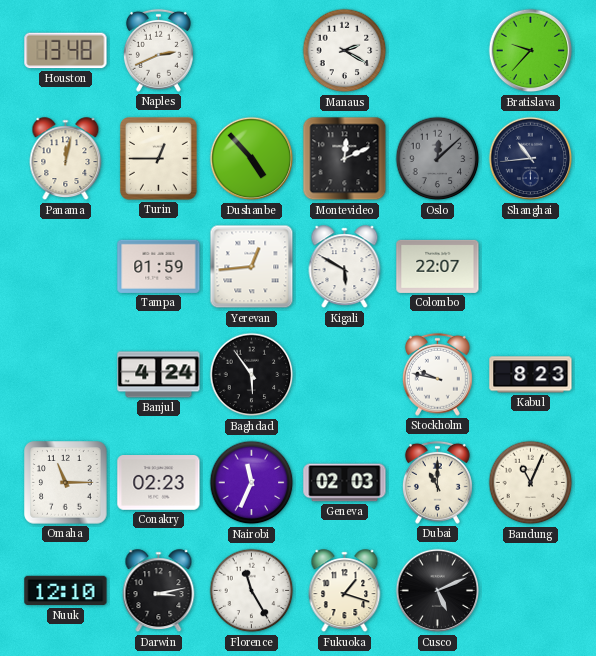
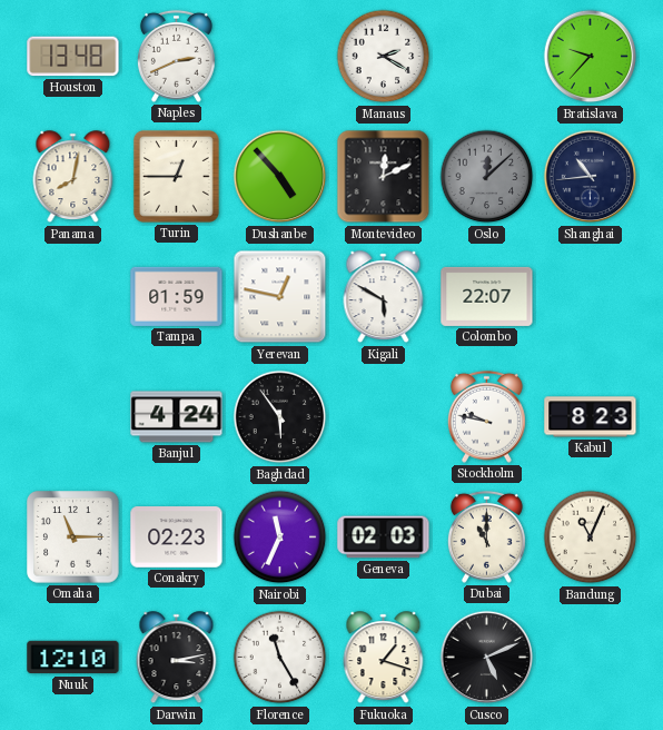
Panama: 12:02 -> 8:02
Yerevan: 12:44 -> 12:47
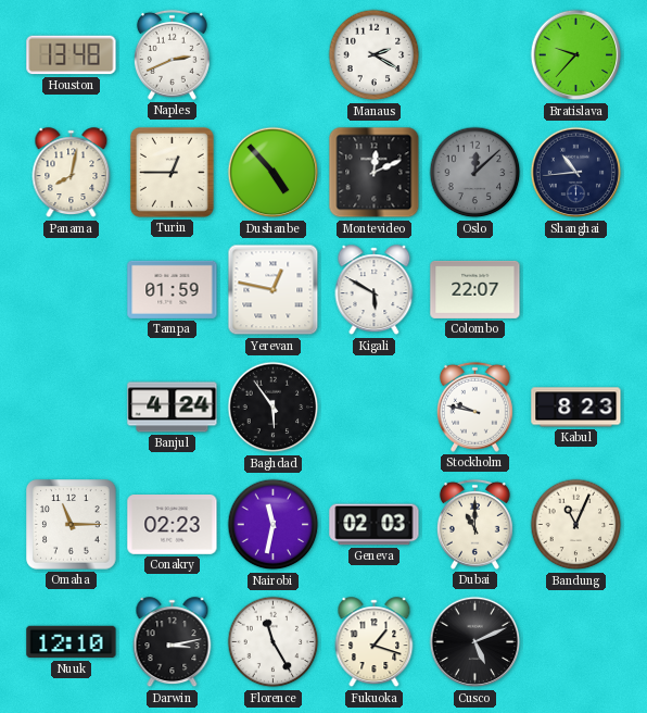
Nairobi: 11:34 -> 11:32
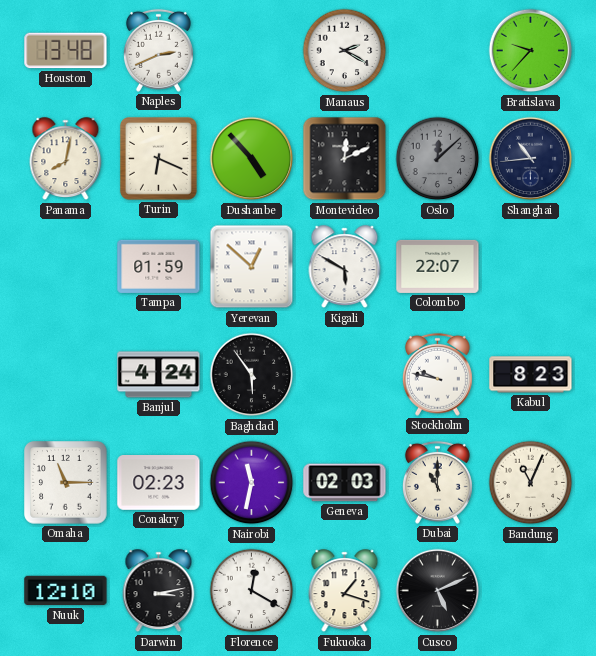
Turin: 12:45 -> 6:19
Yerevan: 12:47 -> 12:52
Florence: 11:25 -> 12:20
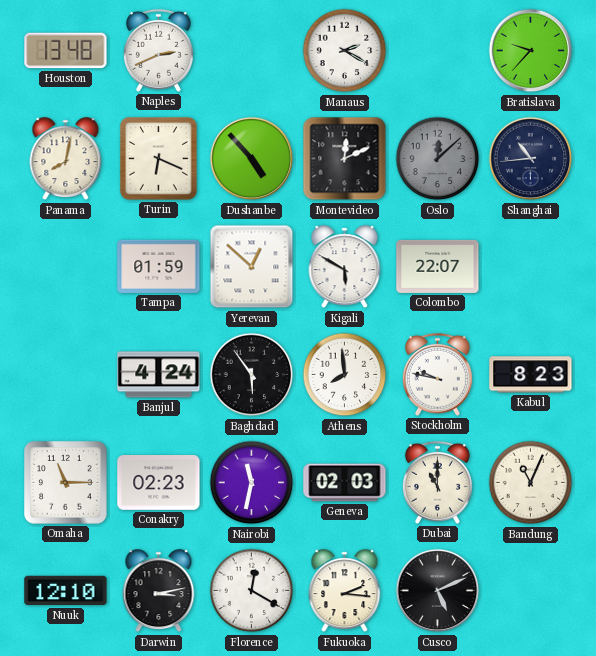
Athens: none -> 7:59
Fukuoka: 1:18 -> 2:16
